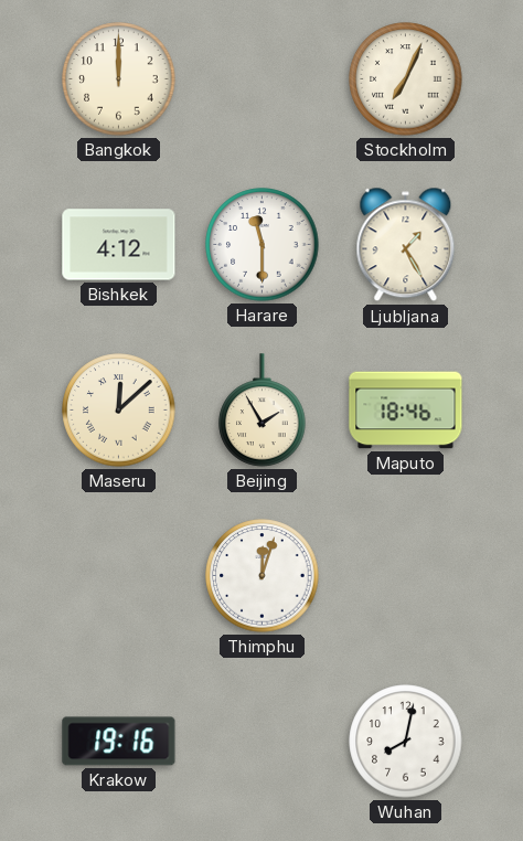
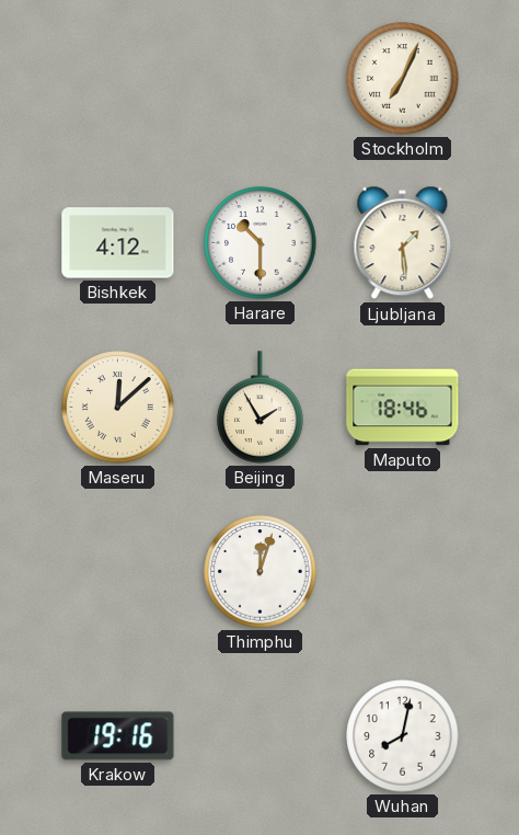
Bangkok: 12:00 -> none
Harare: 11:30 -> 10:30
Ljubljana: 1:25 -> 1:29
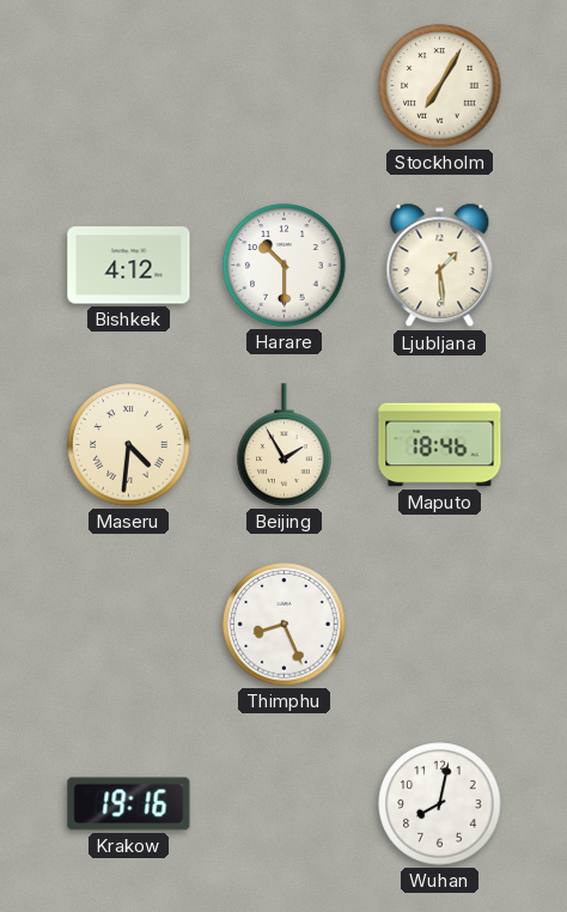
Stockholm: 7:04 -> 7:05
Maseru: 12:08 -> 4:31
Thimphu: 12:03 -> 8:26
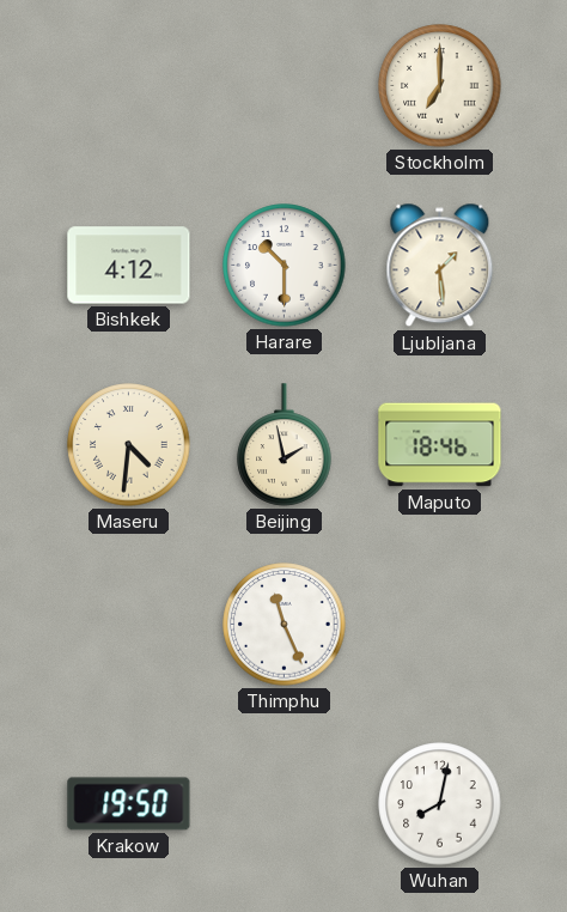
Stockholm: 7:05 -> 7:00
Beijing: 1:55 -> 1:58
Thimphu: 8:26 -> 11:26
Krakow: 19:16 -> 19:50
